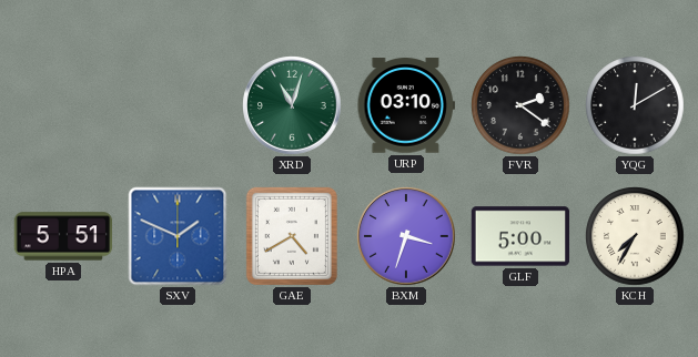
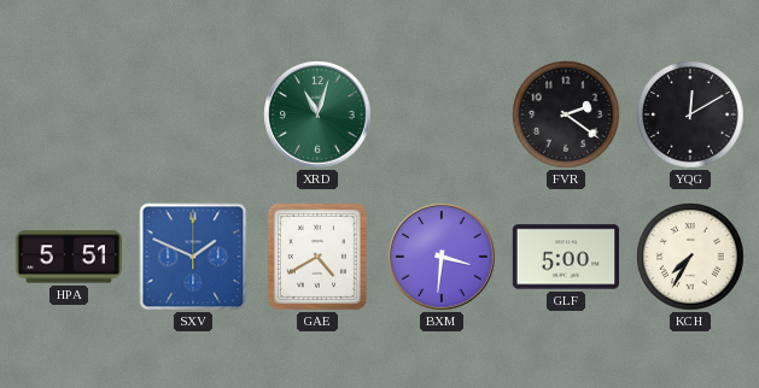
URP: 03:10 -> none
BXM: 3:33 -> 3:31
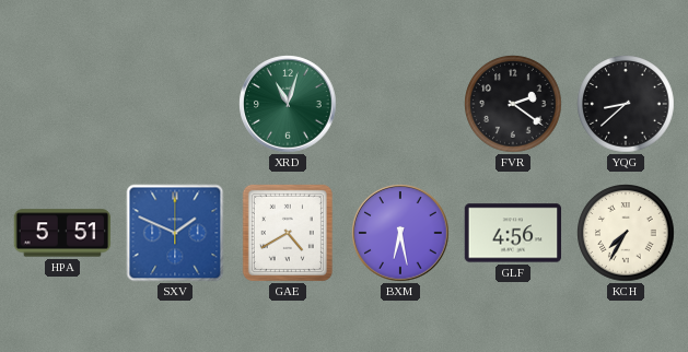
YQG: 12:10 -> 8:38
BXM: 3:31 -> 6:28
GLF: 5:00 -> 4:56
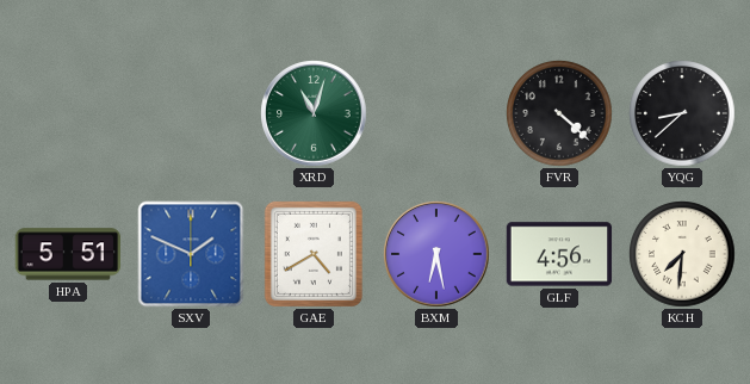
FVR: 2:21 -> 4:22
KCH: 7:35 -> 7:31
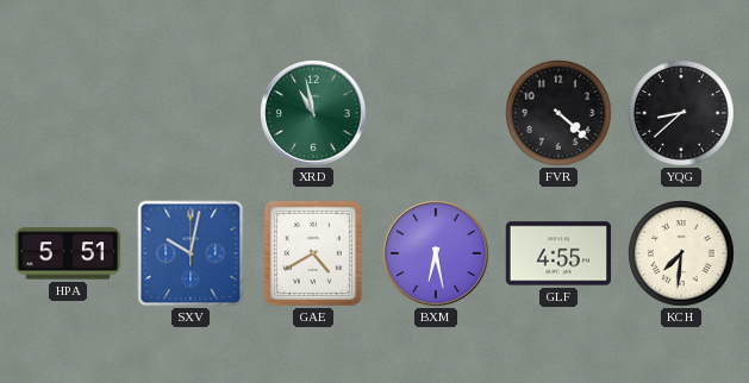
XRD: 11:03 -> 10:58
SXV: 1:49 -> 10:02
GLF: 4:56 -> 4:55
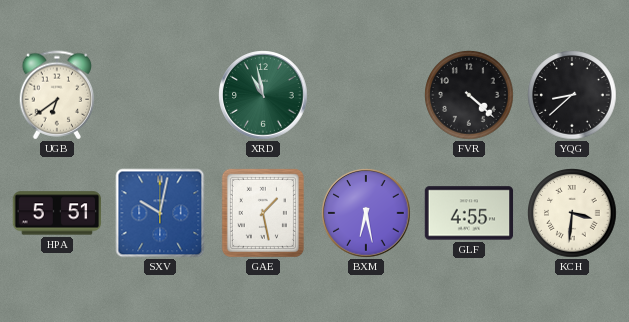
UGB: none -> 6:39
GAE: 4:40 -> 1:28
KCH: 7:31 -> 3:31
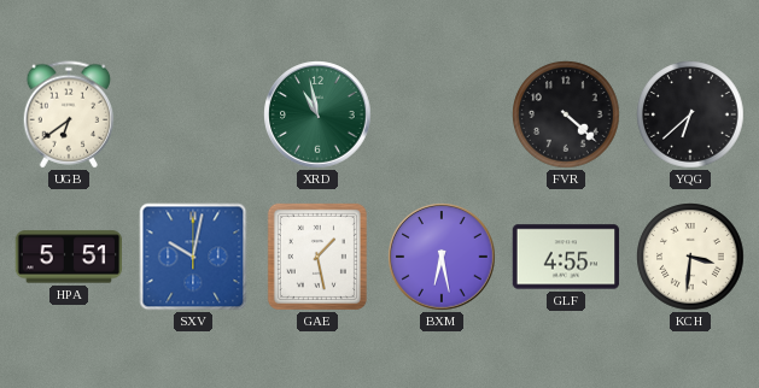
YQG: 8:38 -> 6:38
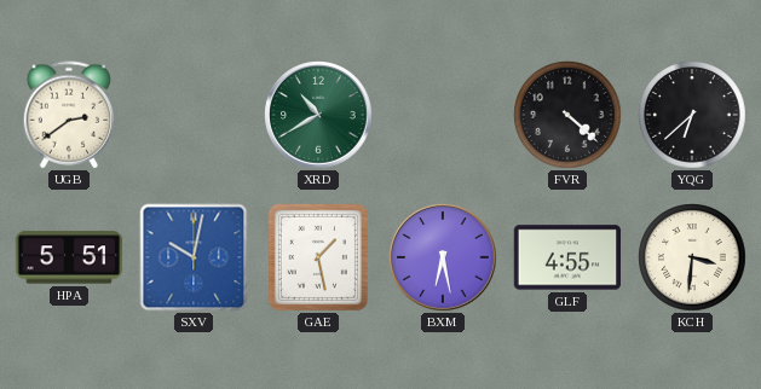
UGB: 6:39 -> 2:39
XRD: 10:58 -> 10:40
